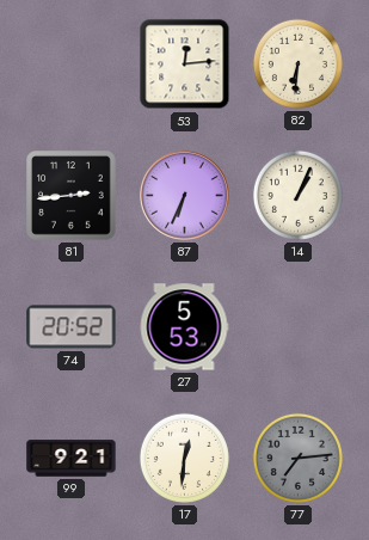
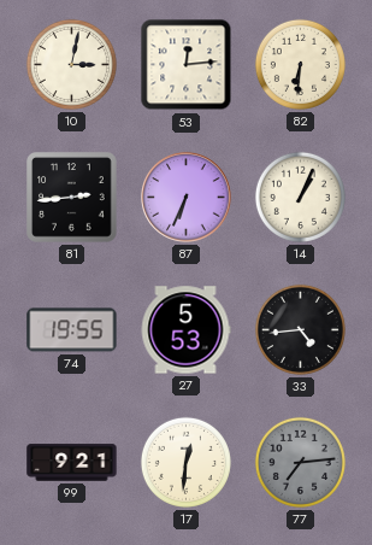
10: none -> 3:02
74: 20:52 -> 19:55
33: none -> 4:44
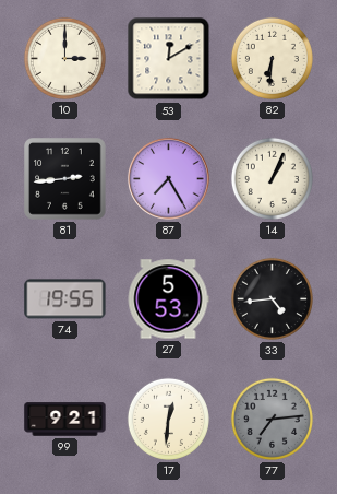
10: 3:02 -> 3:00
53: 12:14 -> 12:10
87: 6:34 -> 7:25
